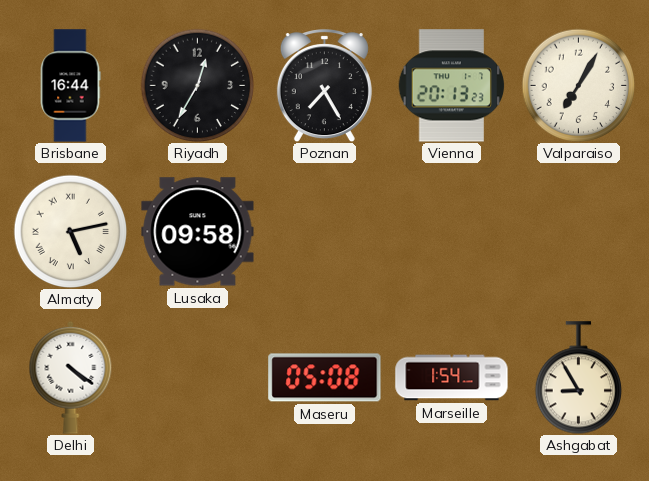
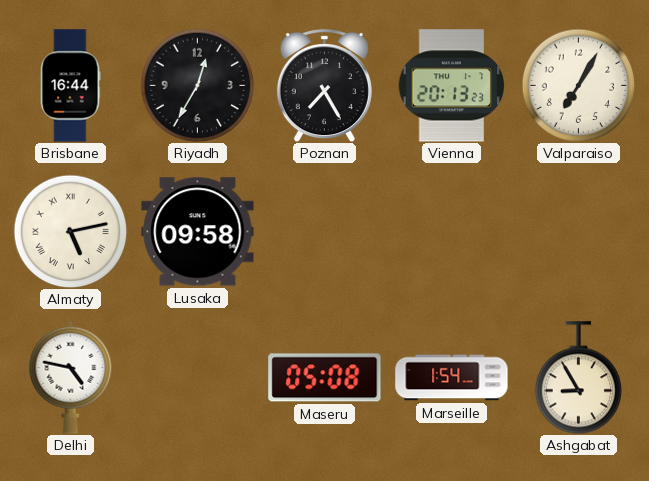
Delhi: 4:21 -> 4:47
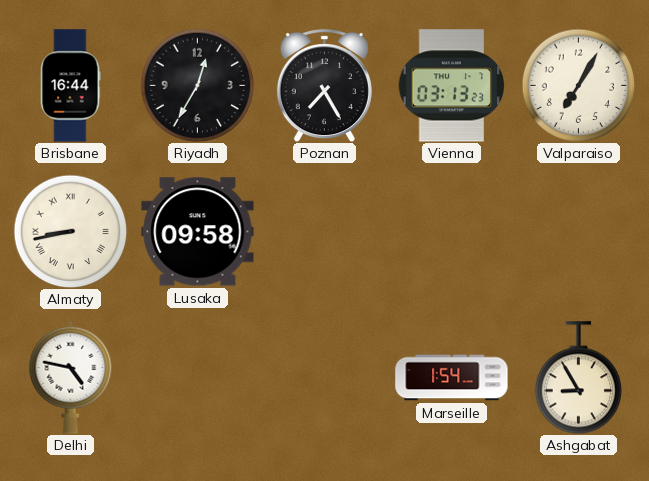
Vienna: 20:13 -> 03:13
Almaty: 5:13 -> 8:43
Maseru: 05:08 -> none
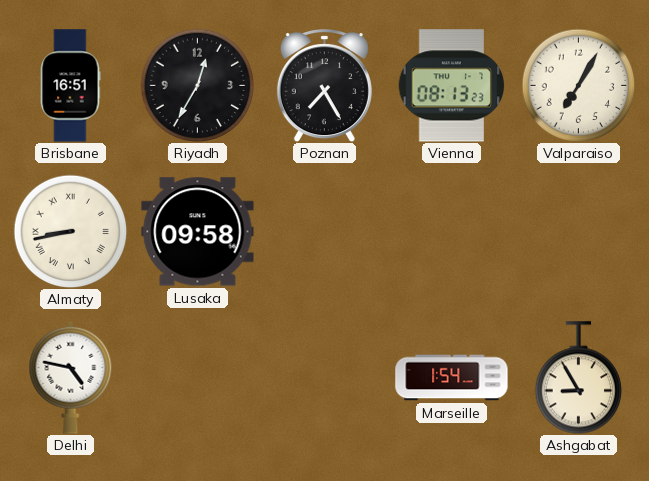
Brisbane: 16:44 -> 16:51
Vienna: 03:13 -> 08:13
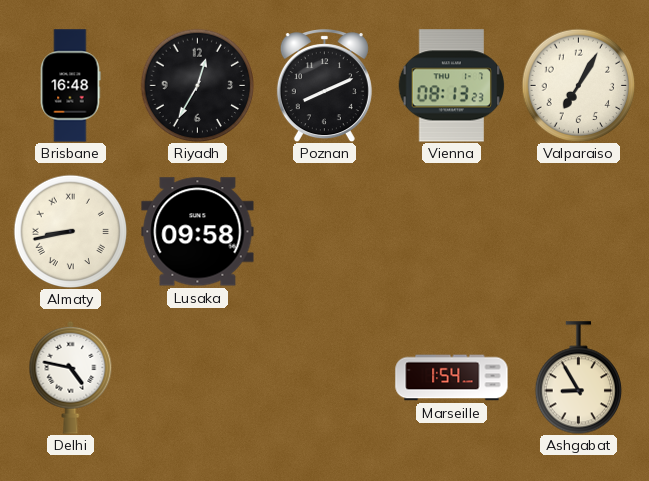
Brisbane: 16:51 -> 16:48
Poznan: 7:25 -> 8:11
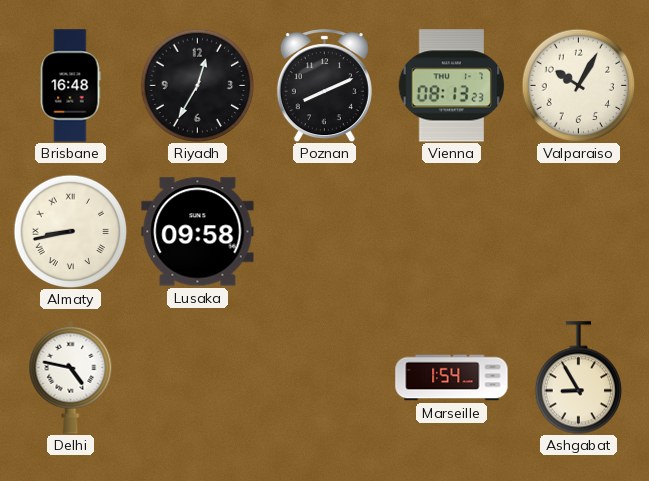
Valparaiso: 7:05 -> 10:05
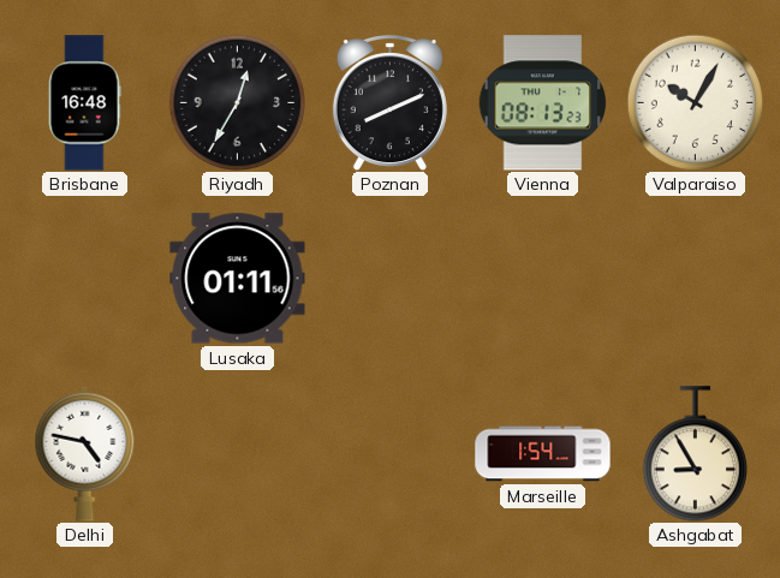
Almaty: 8:43 -> none
Lusaka: 09:58 -> 01:11
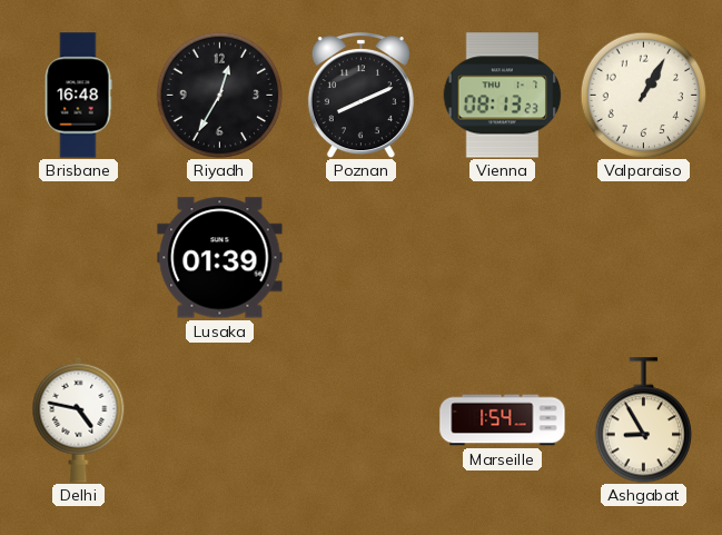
Valparaiso: 10:05 -> 1:05
Lusaka: 01:11 -> 01:39
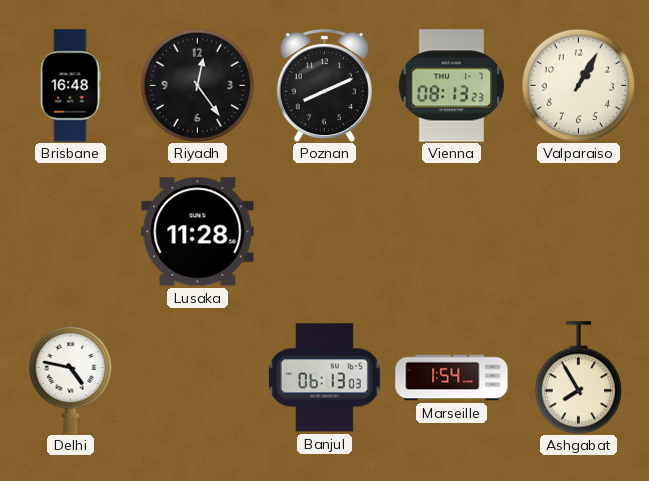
Riyadh: 12:35 -> 12:24
Lusaka: 01:39 -> 11:28
Banjul: none -> 06:13
Ashgabat: 8:55 -> 7:55
